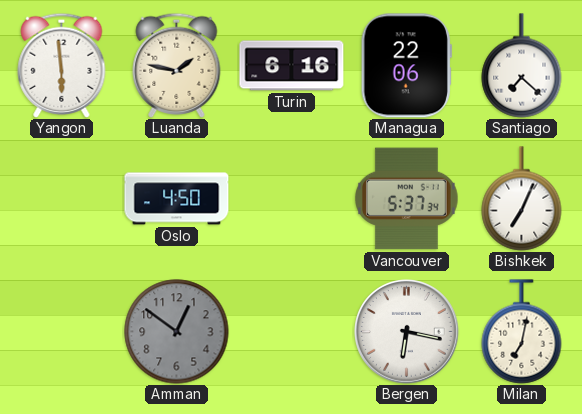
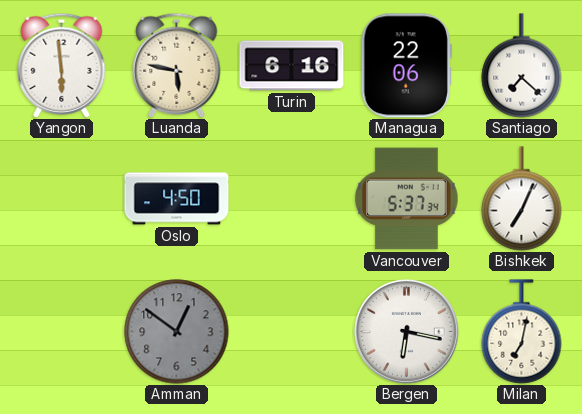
Luanda: 1:47 -> 5:47
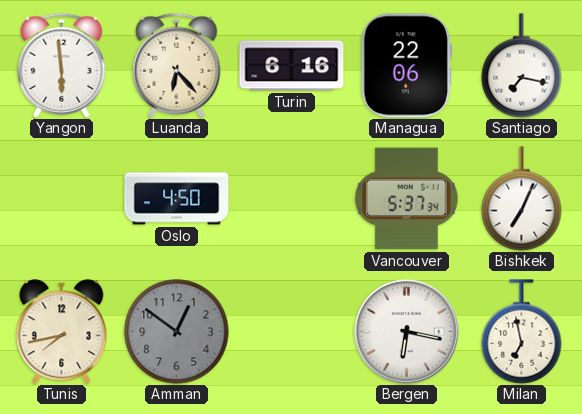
Luanda: 5:47 -> 6:23
Santiago: 7:22 -> 7:17
Tunis: none -> 7:43
Milan: 7:02 -> 6:58
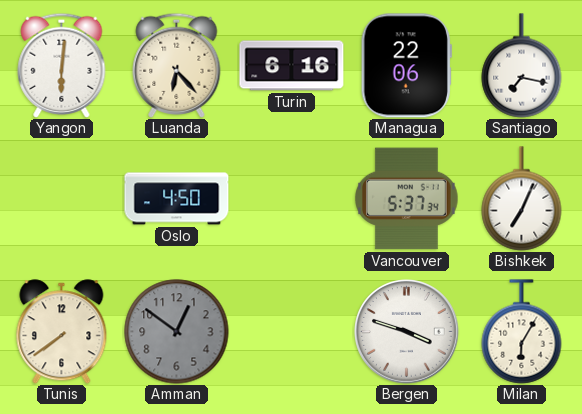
Yangon: 5:59 -> 6:01
Tunis: 7:43 -> 7:39
Bergen: 6:17 -> 3:48
Milan: 6:58 -> 6:05
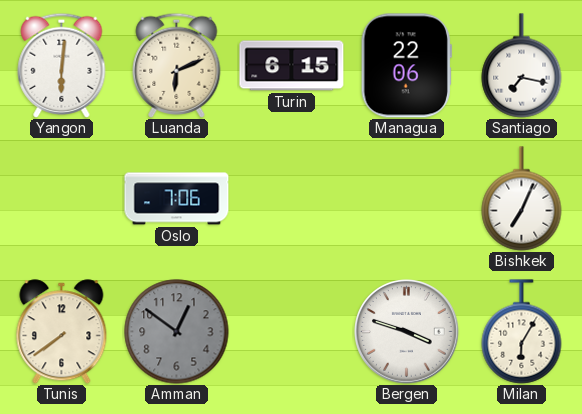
Luanda: 6:23 -> 6:11
Turin: 6:16 -> 6:15
Oslo: 4:50 -> 7:06
Vancouver: 5:37 -> none
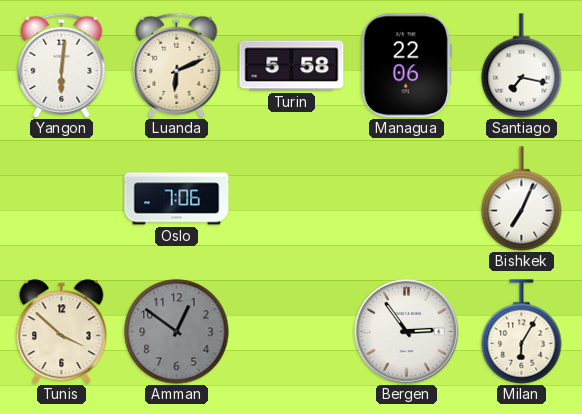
Turin: 6:15 -> 5:58
Tunis: 7:39 -> 3:52
Bergen: 3:48 -> 2:54
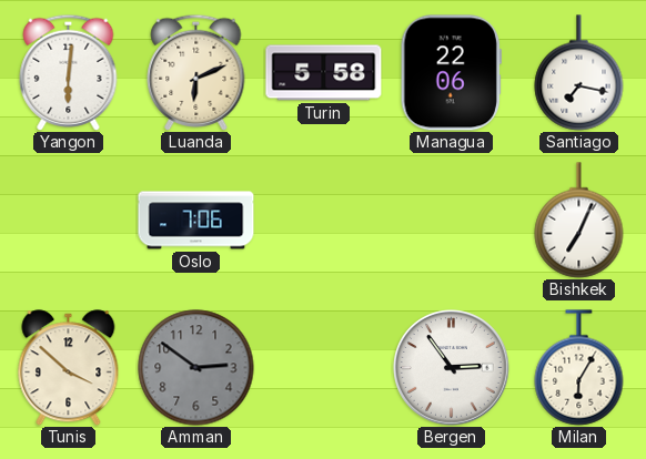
Amman: 12:51 -> 2:51
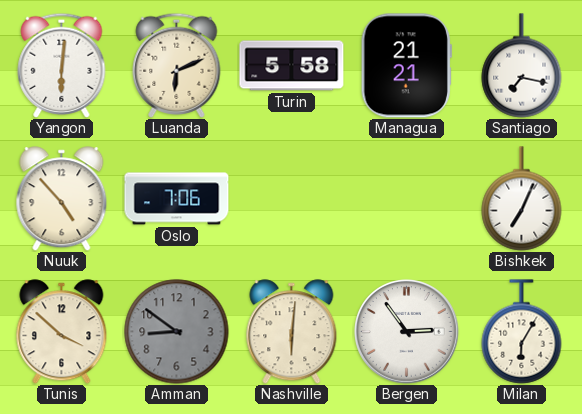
Managua: 22:06 -> 21:21
Nuuk: none -> 4:53
Amman: 2:51 -> 8:51
Nashville: none -> 6:01
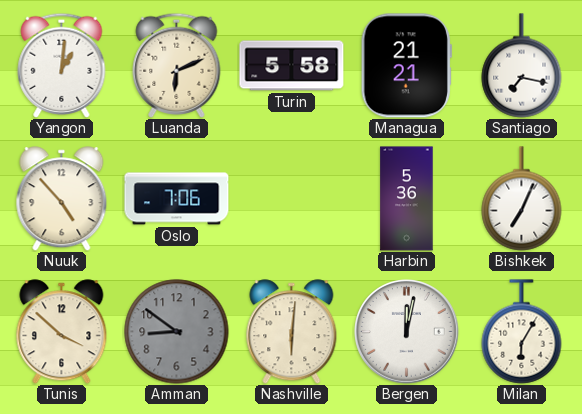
Yangon: 6:01 -> 1:01
Harbin: none -> 5:36
Bergen: 2:54 -> 12:02
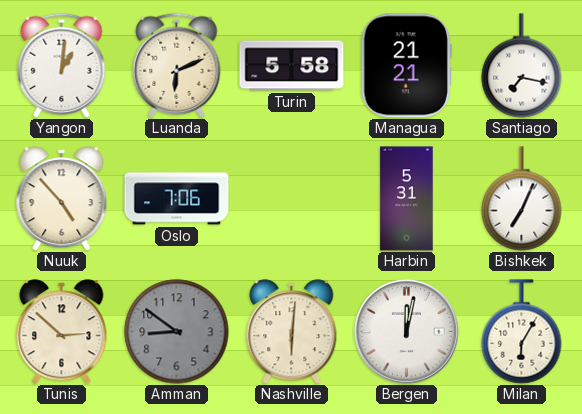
Harbin: 5:36 -> 5:31
Tunis: 3:52 -> 2:52
